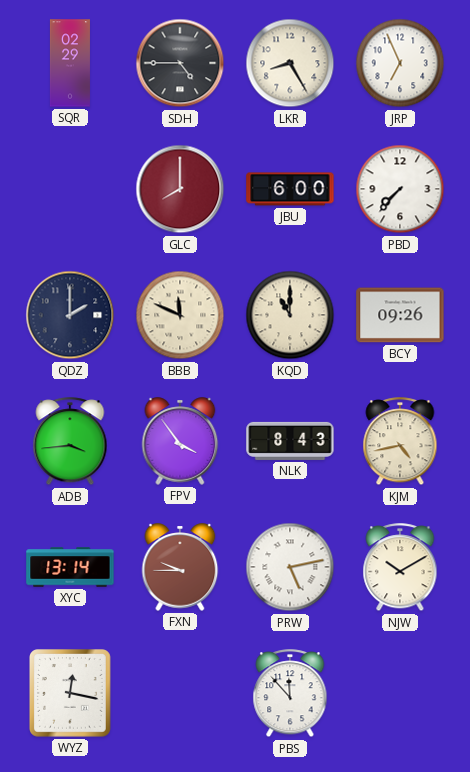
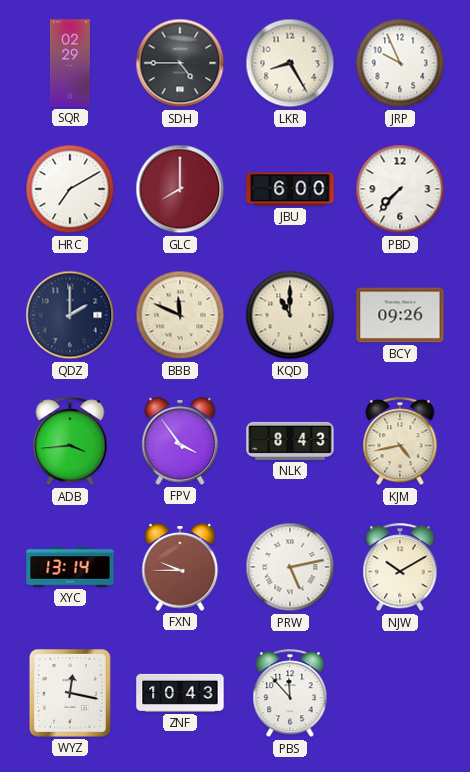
JRP: 6:56 -> 9:56
HRC: none -> 7:10
ZNF: none -> 10:43
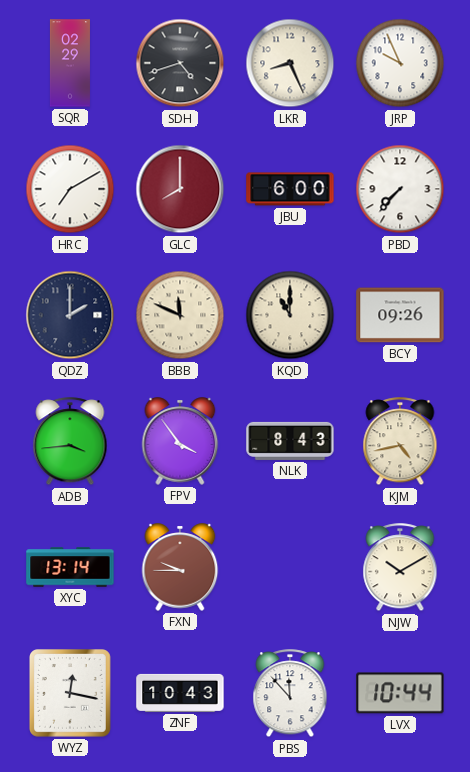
SDH: 4:45 -> 4:42
LKR: 8:25 -> 8:26
PRW: 5:13 -> none
LVX: none -> 10:44
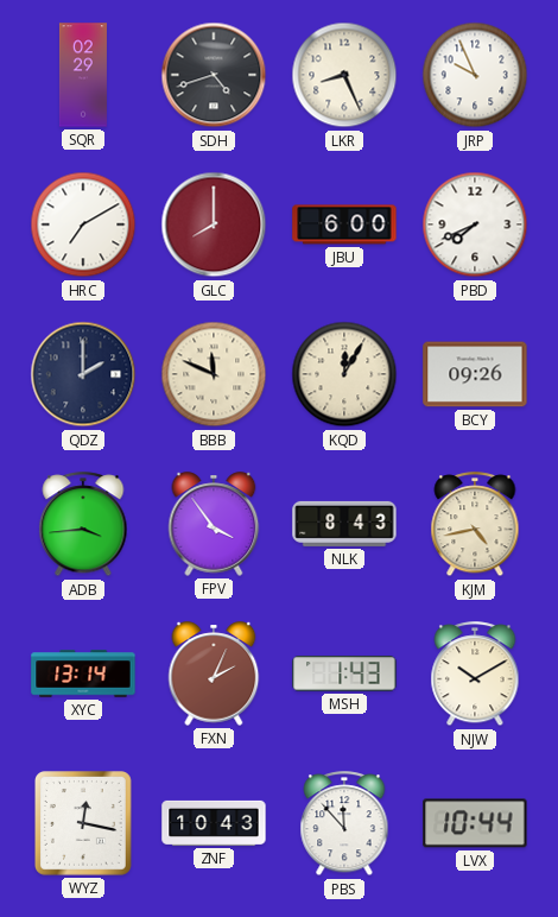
PBD: 7:37 -> 7:41
KQD: 11:00 -> 12:05
FXN: 9:45 -> 2:04
MSH: none -> 1:43
